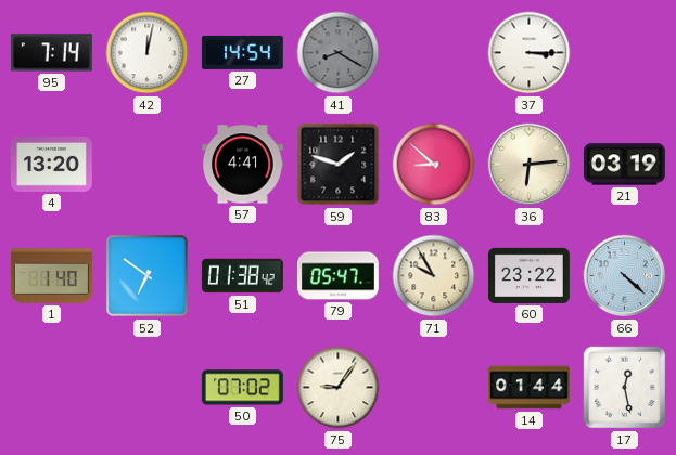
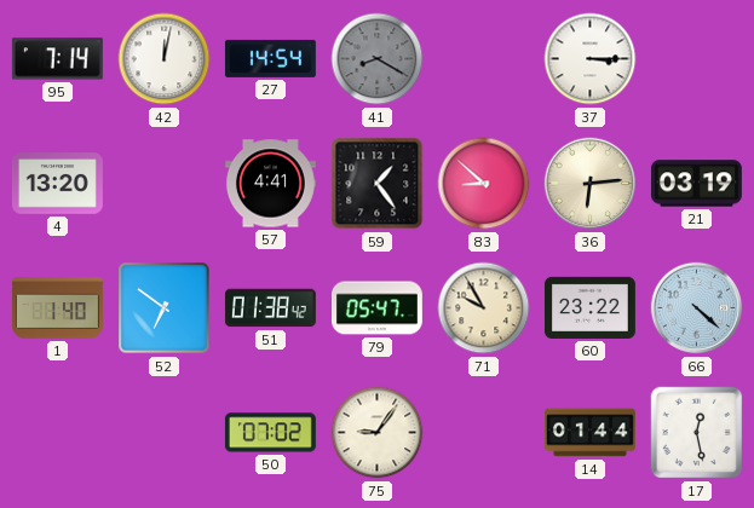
59: 1:48 -> 1:24
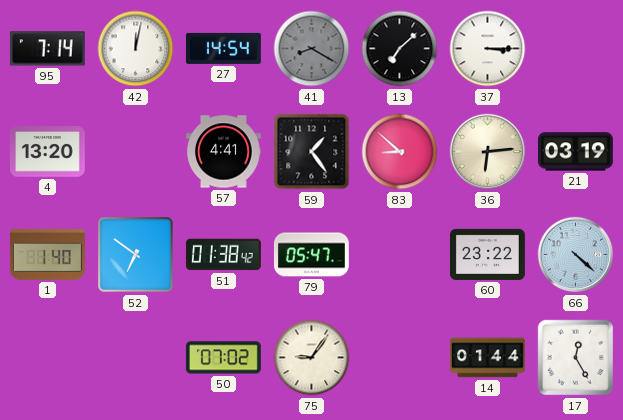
13: none -> 7:08
71: 9:55 -> none
17: 12:28 -> 12:25
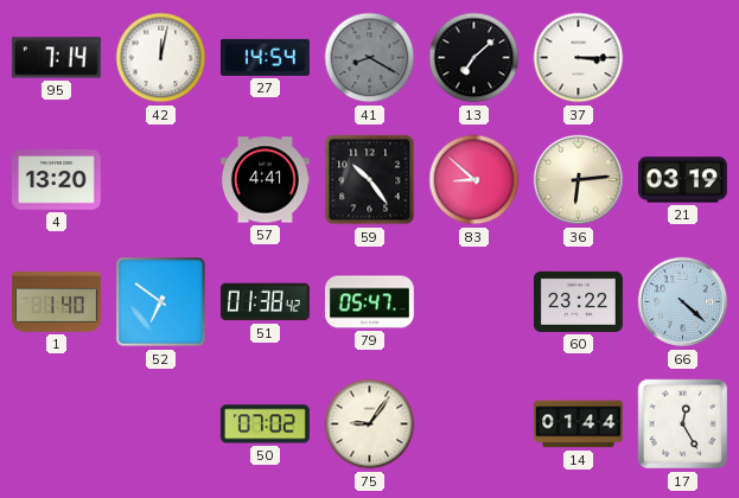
59: 1:24 -> 10:24
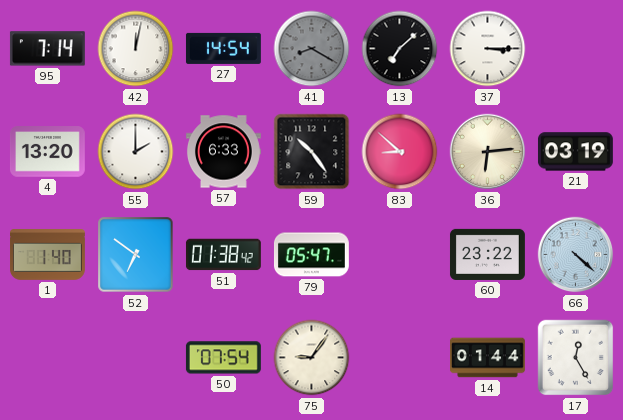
55: none -> 2:00
57: 4:41 -> 6:33
50: 07:02 -> 07:54
